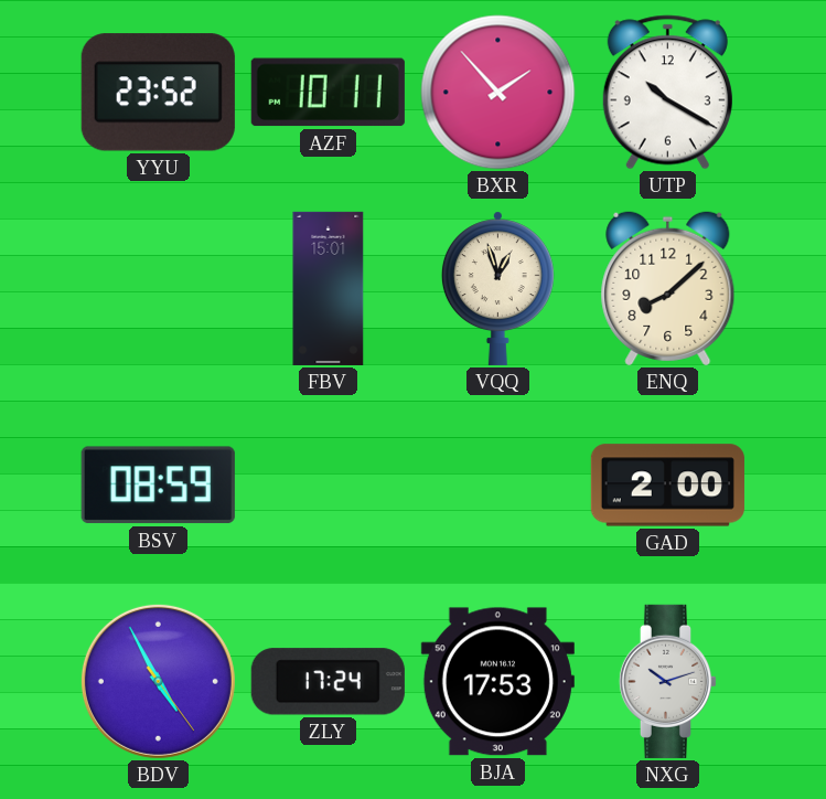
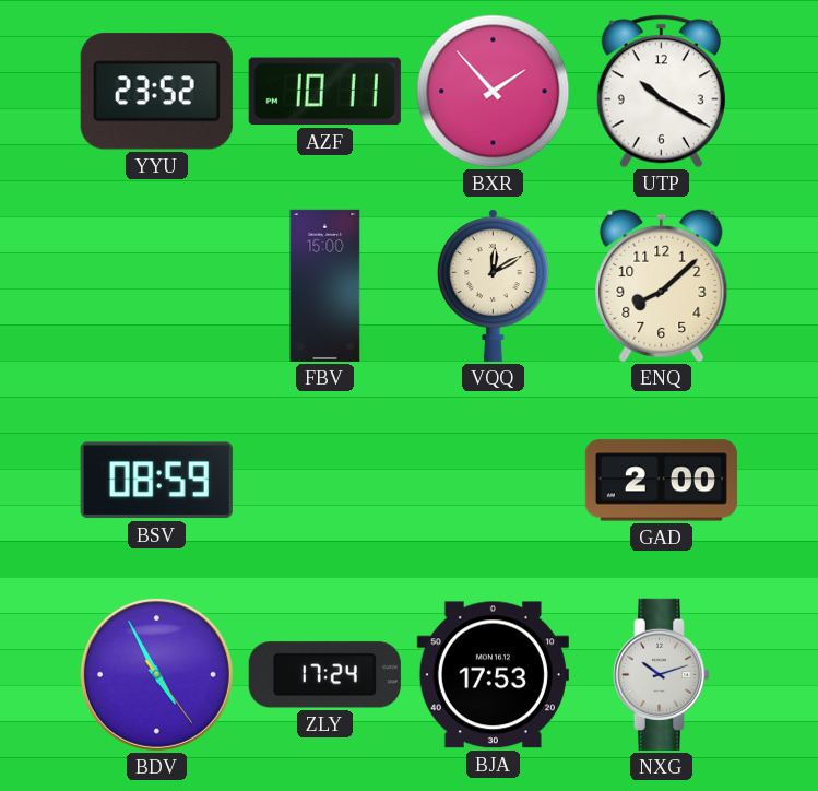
FBV: 15:01 -> 15:00
VQQ: 12:57 -> 12:10
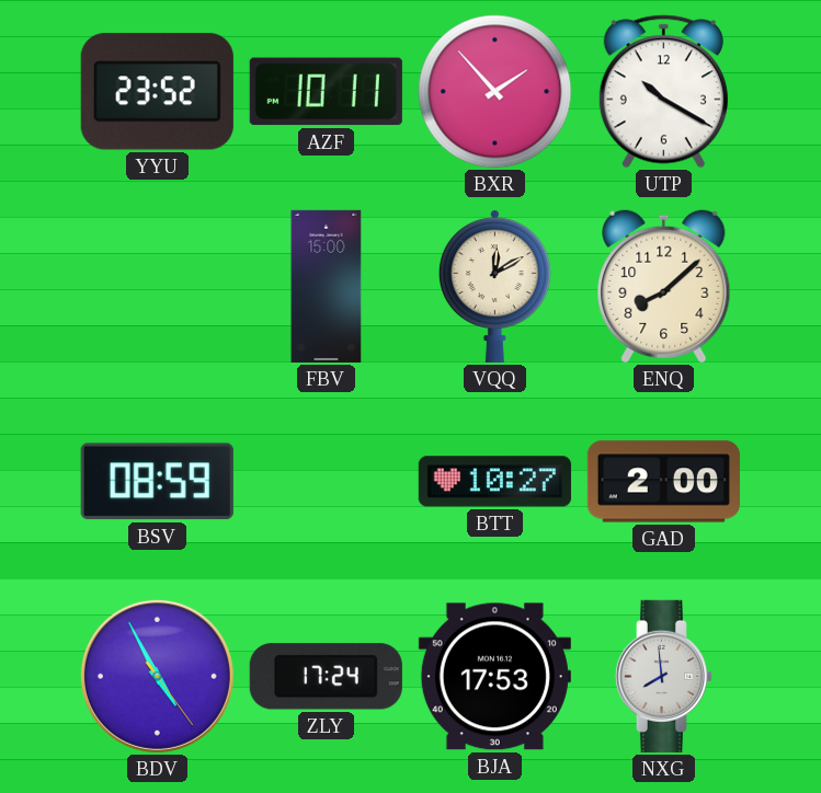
BTT: none -> 10:27
NXG: 10:12 -> 7:59
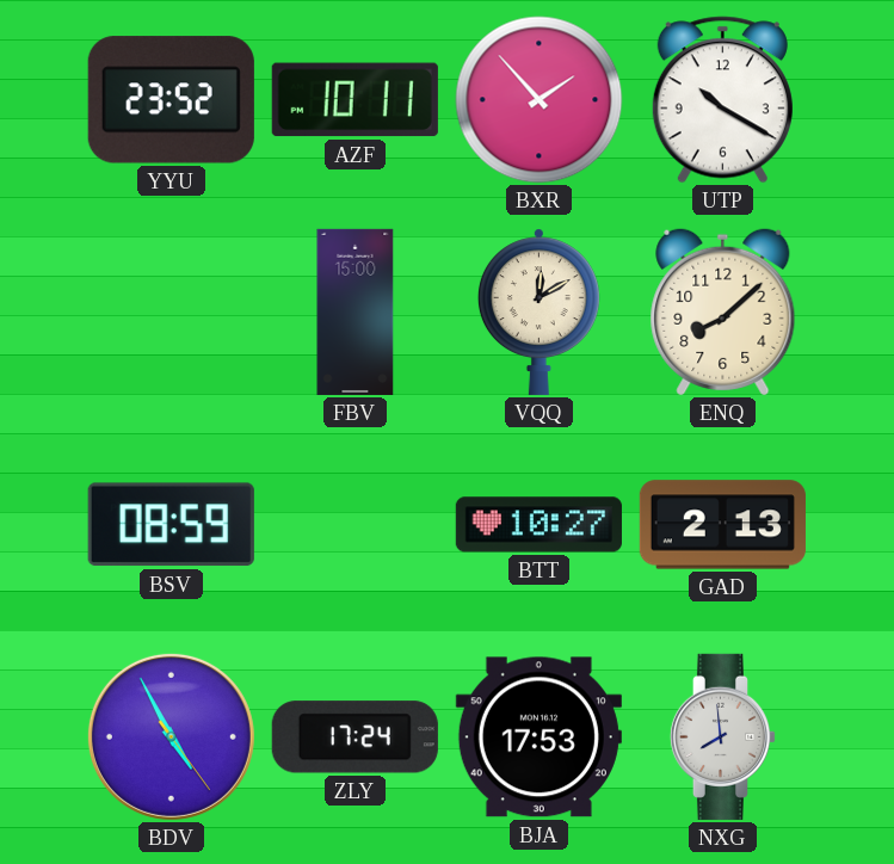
GAD: 2:00 -> 2:13
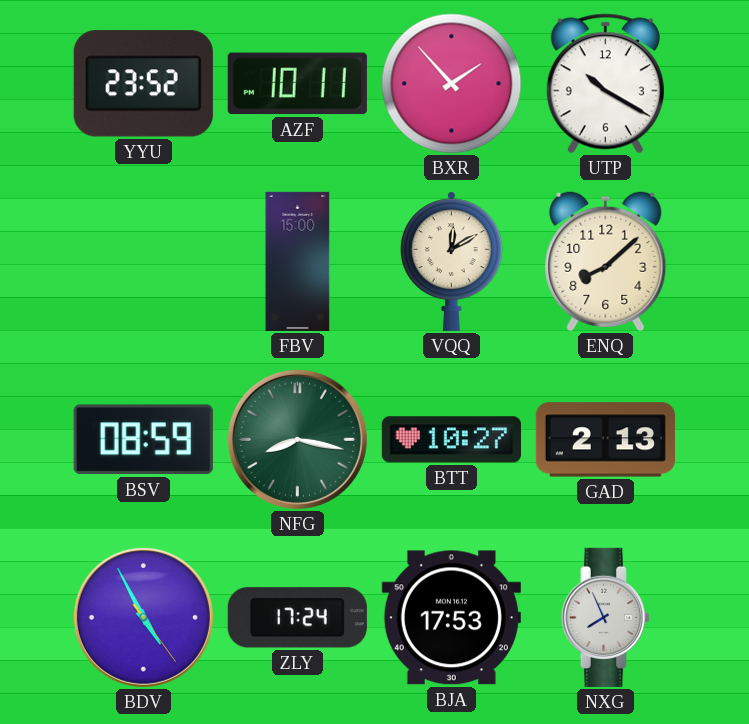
NFG: none -> 8:17
NXG: 7:59 -> 7:56
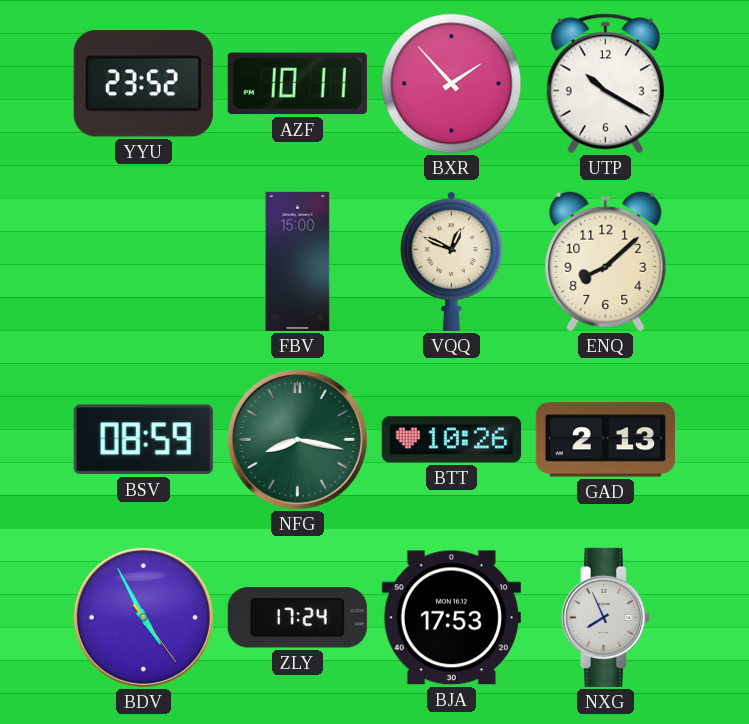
VQQ: 12:10 -> 12:49
BTT: 10:27 -> 10:26
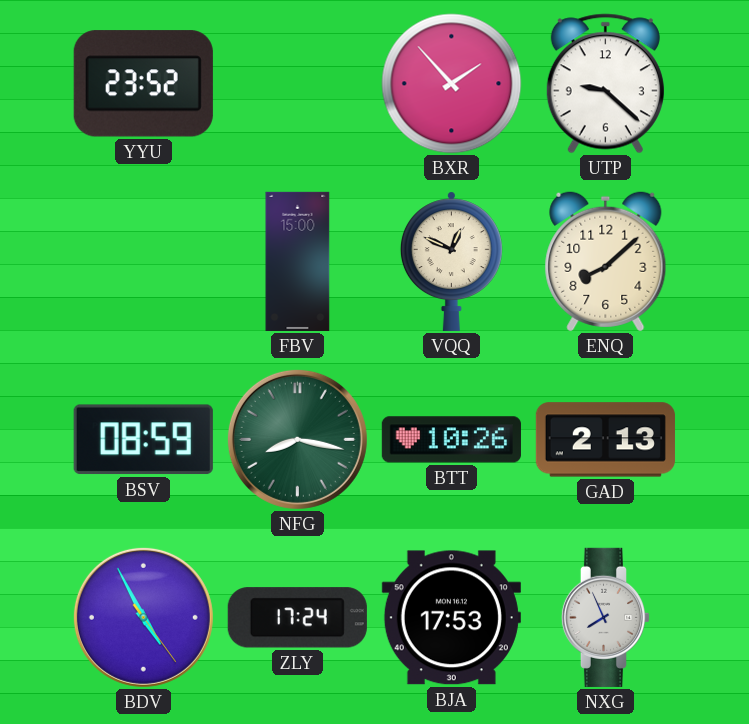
AZF: 10:11 -> none
UTP: 10:20 -> 9:22
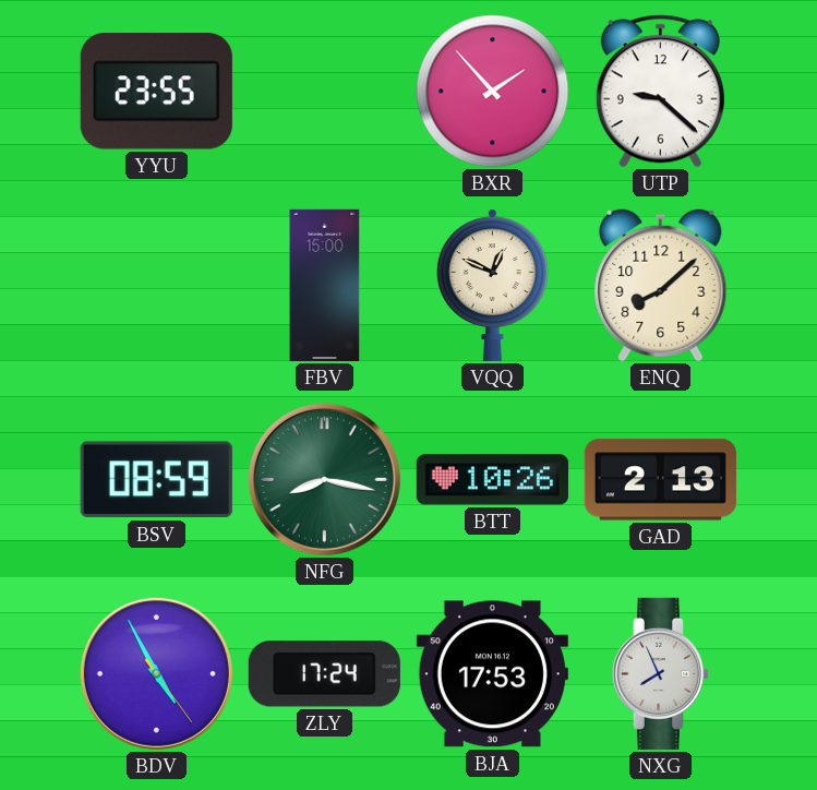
YYU: 23:52 -> 23:55
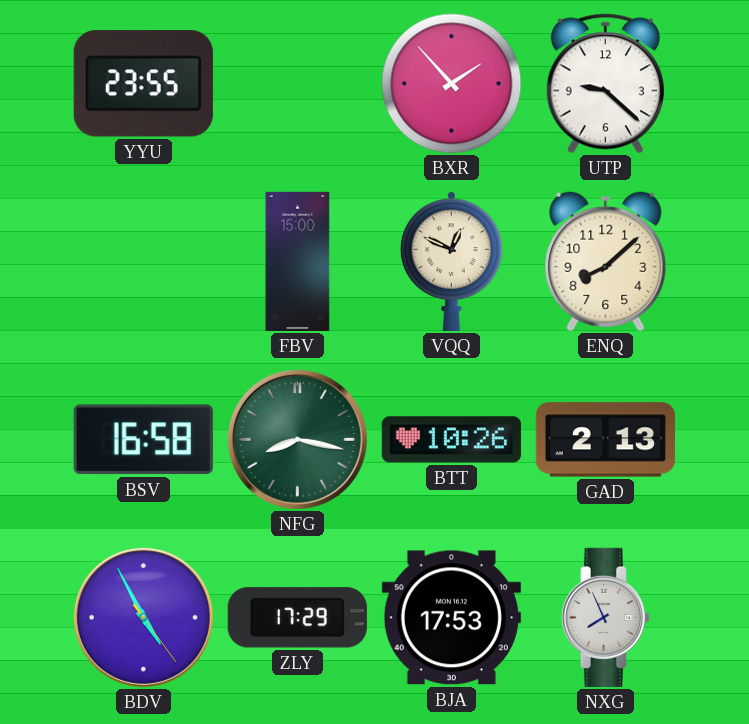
BSV: 08:59 -> 16:58
ZLY: 17:24 -> 17:29
